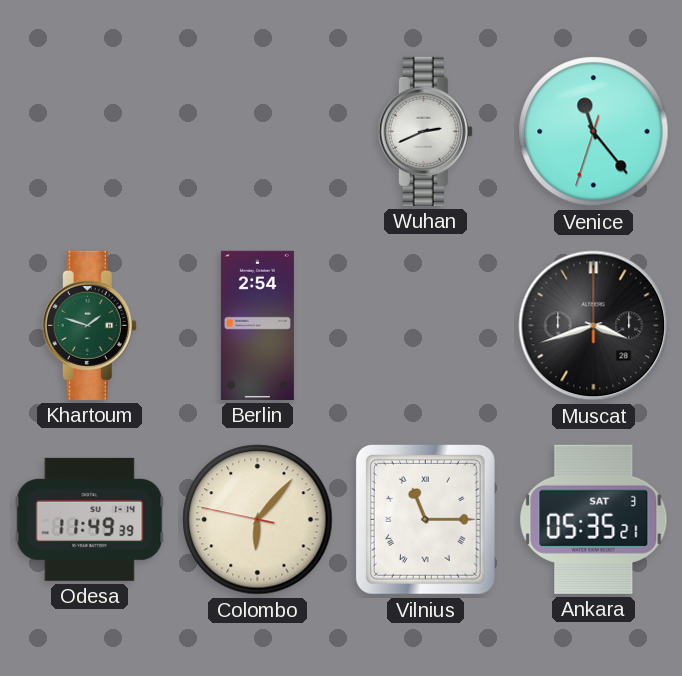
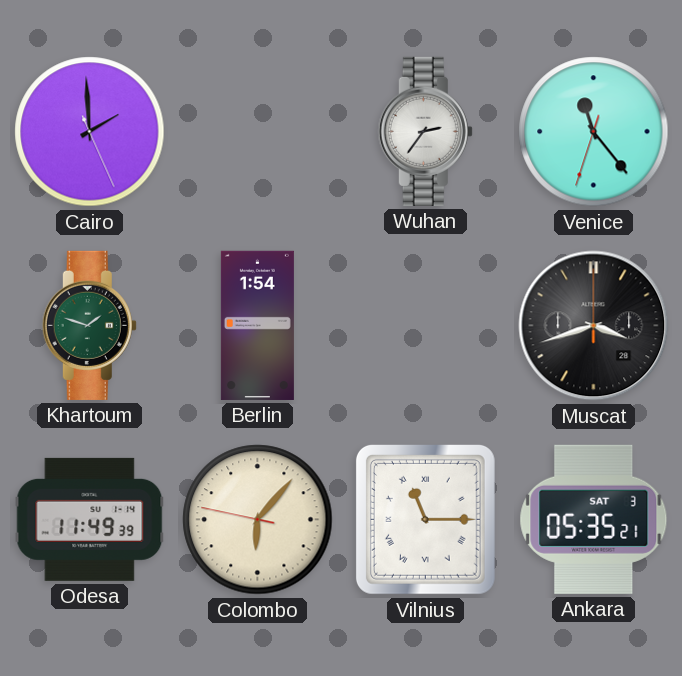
Cairo: none -> 1:59
Wuhan: 2:41 -> 2:36
Berlin: 2:54 -> 1:54
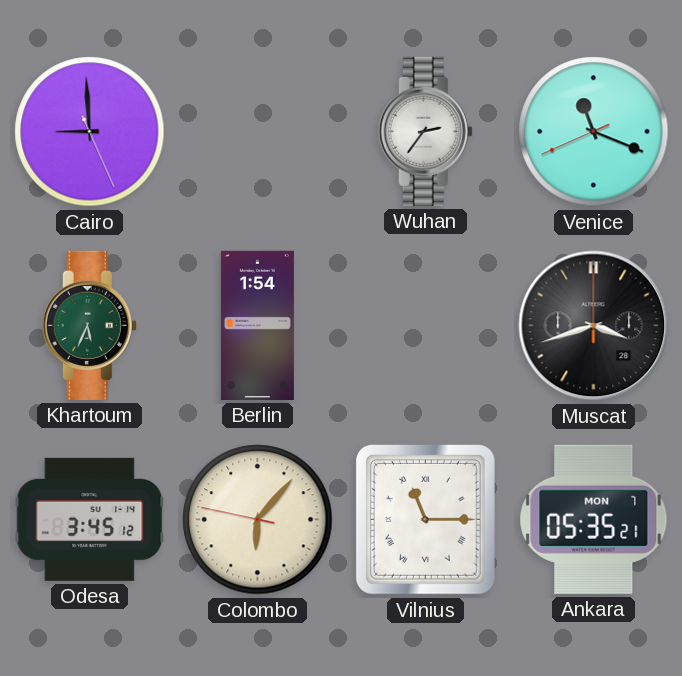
Cairo: 1:59 -> 8:59
Venice: 11:23 -> 11:18
Khartoum: 1:48 -> 5:34
Odesa: 11:49 -> 3:45
Ankara date: SAT 3 -> MON 7
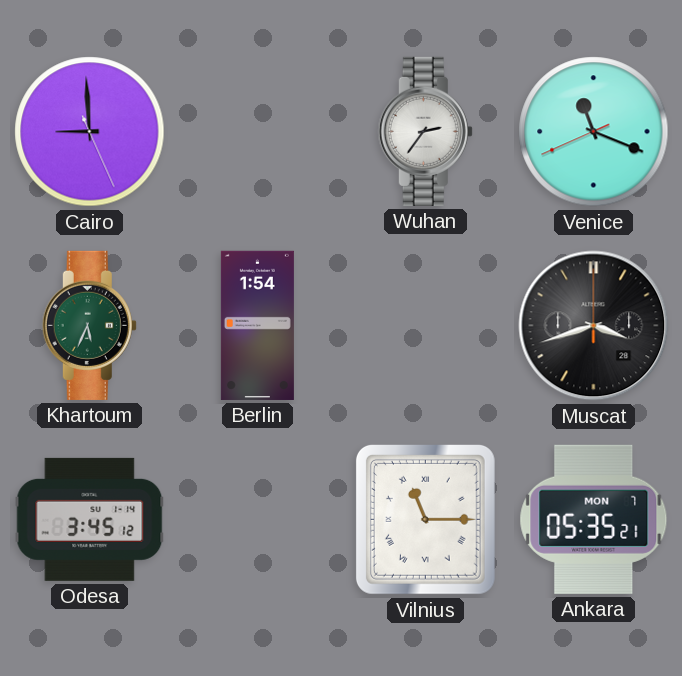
Colombo: 6:06 -> none
